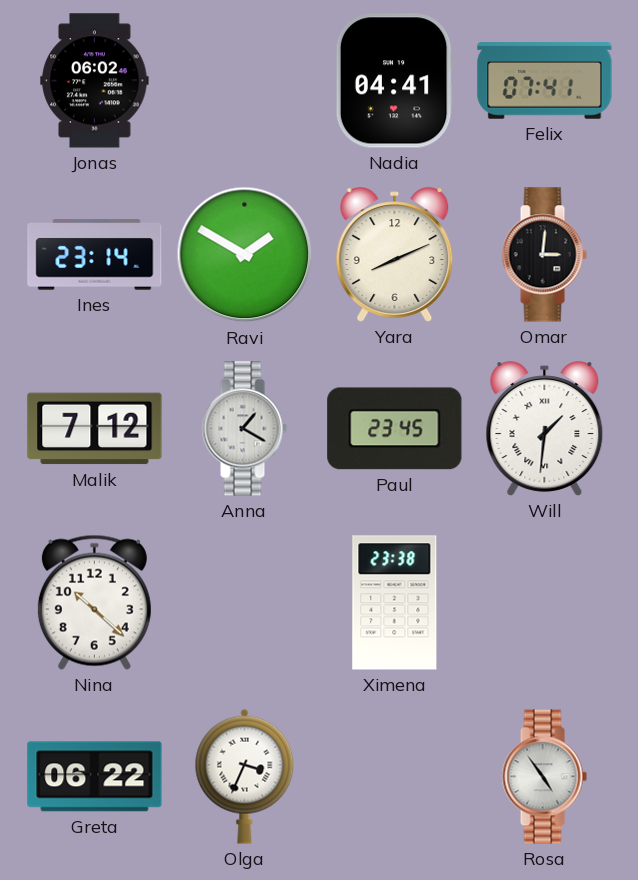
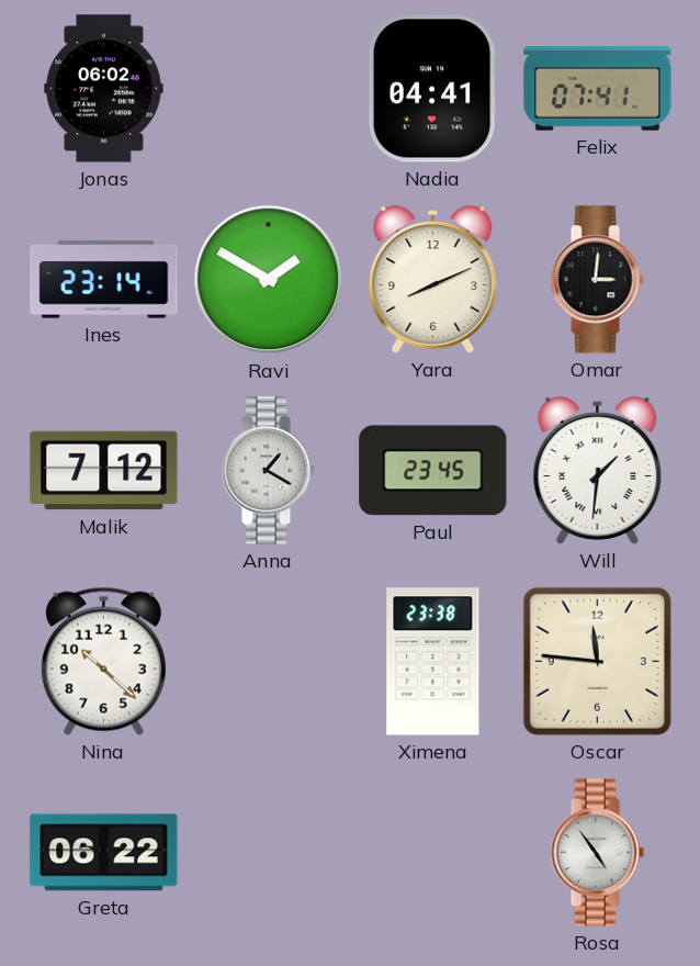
Oscar: none -> 11:46
Olga: 3:34 -> none
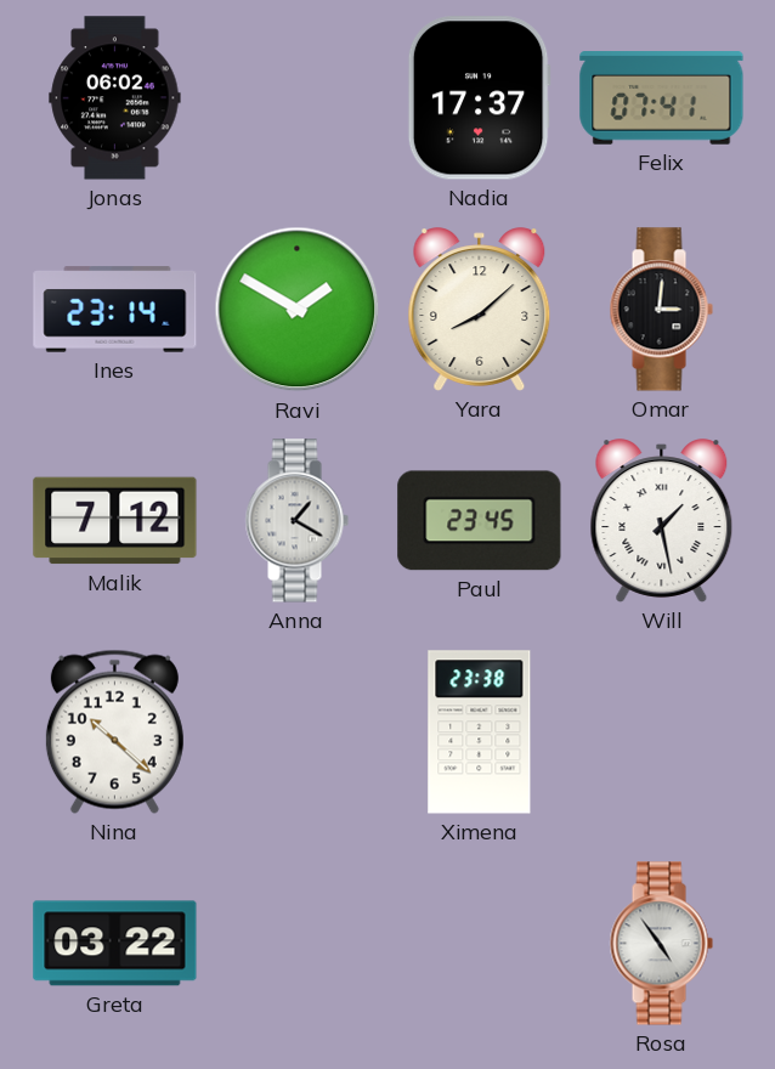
Nadia: 04:41 -> 17:37
Yara: 8:11 -> 8:08
Will: 1:31 -> 1:28
Oscar: 11:46 -> none
Greta: 06:22 -> 03:22
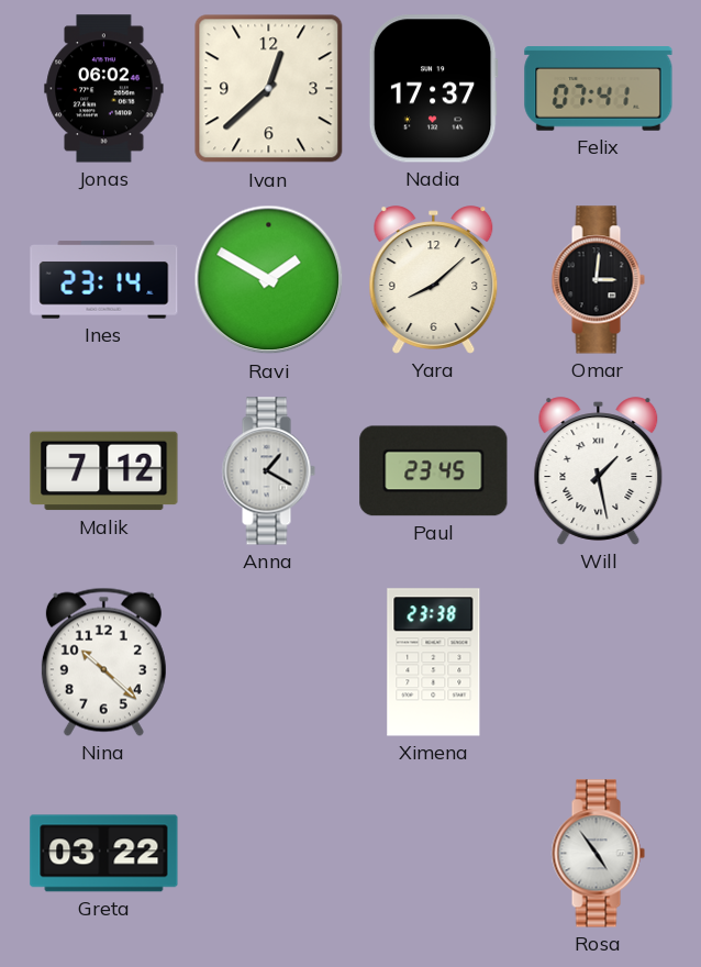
Ivan: none -> 12:38
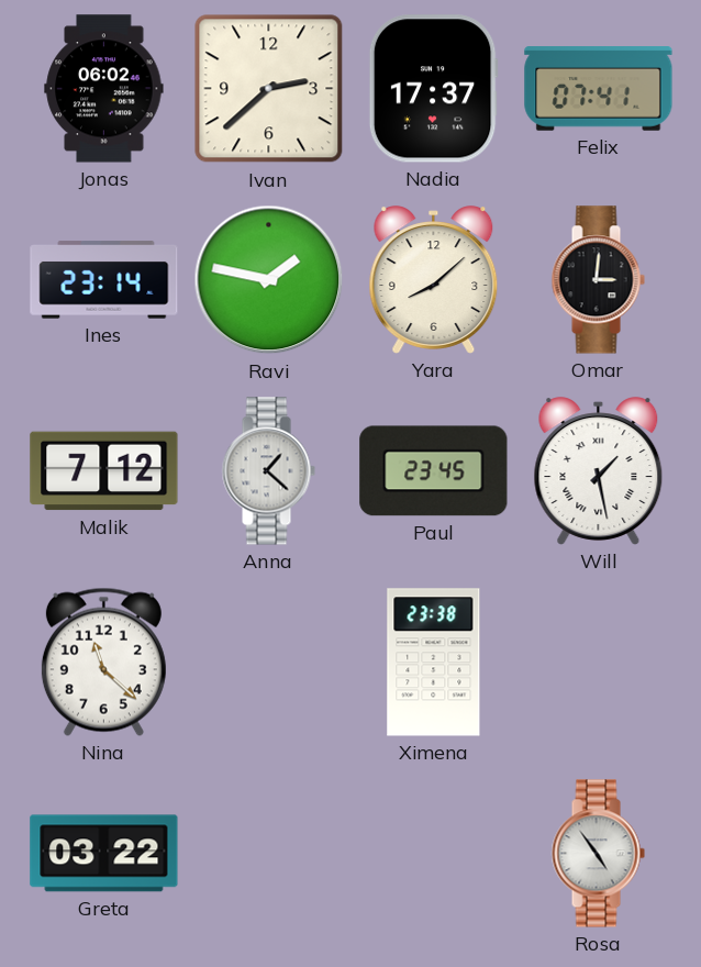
Ivan: 12:38 -> 2:38
Ravi: 1:50 -> 1:47
Anna: 1:20 -> 1:22
Nina: 10:22 -> 11:22
